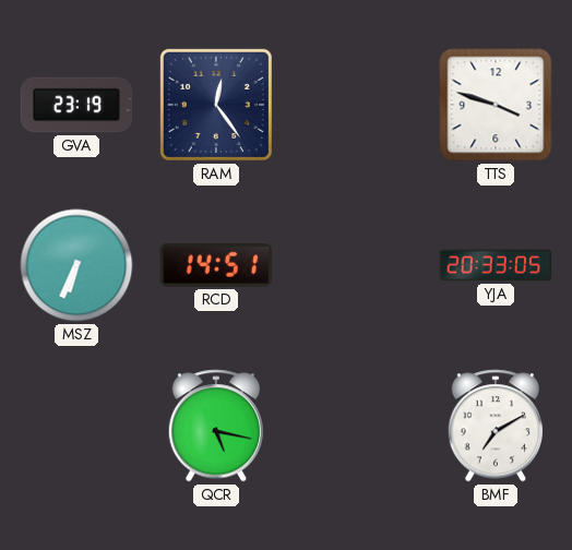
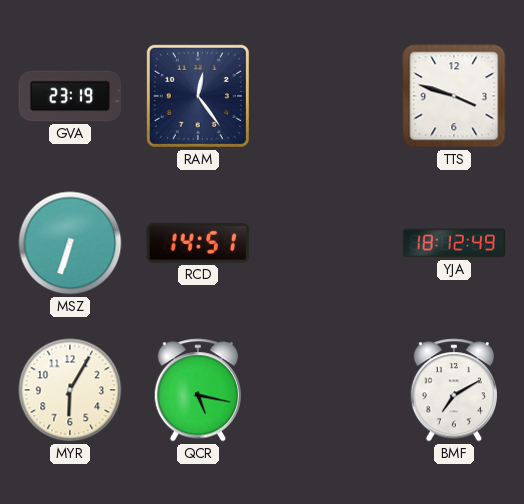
MSZ: 6:34 -> 6:33
YJA: 20:33 -> 18:12
MYR: none -> 6:05
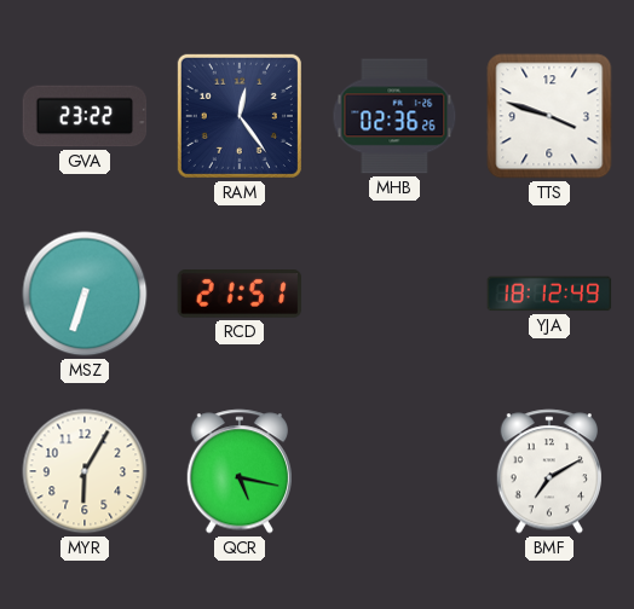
GVA: 23:19 -> 23:22
MHB: none -> 02:36
RCD: 14:51 -> 21:51
